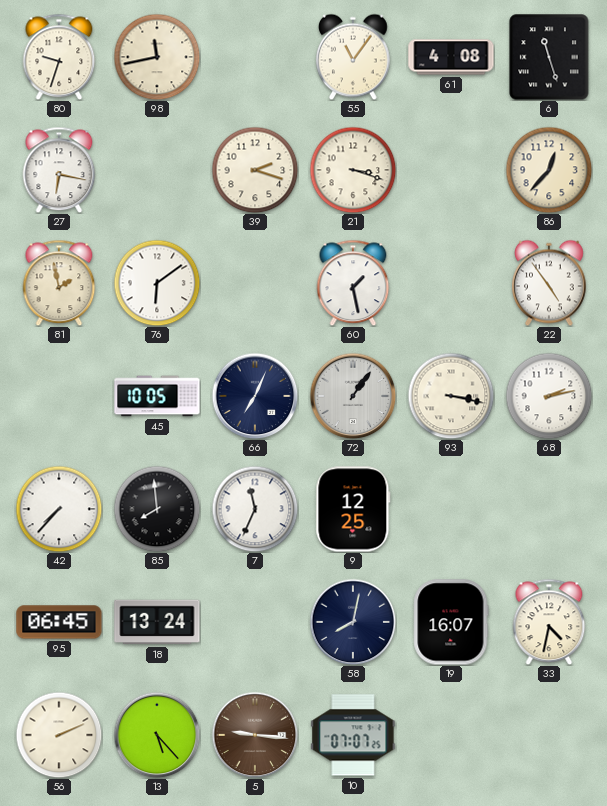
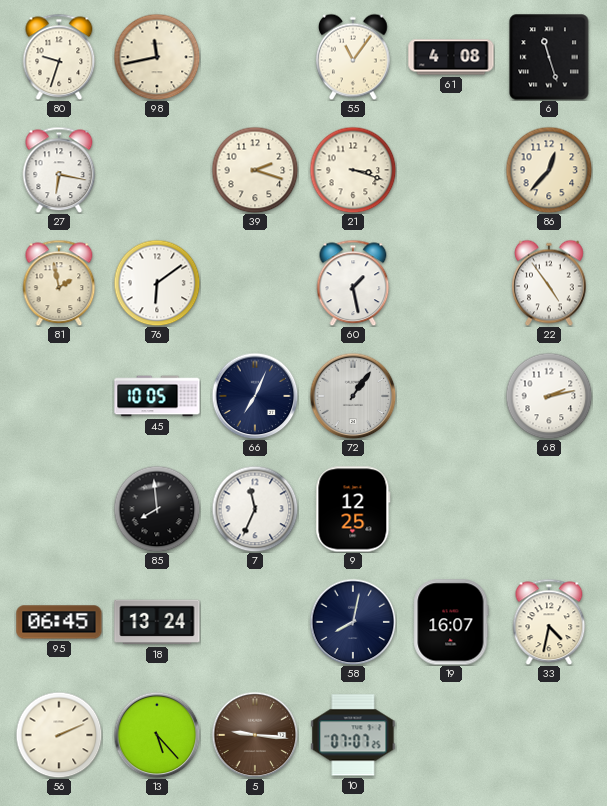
93: 3:17 -> none
42: 7:37 -> none
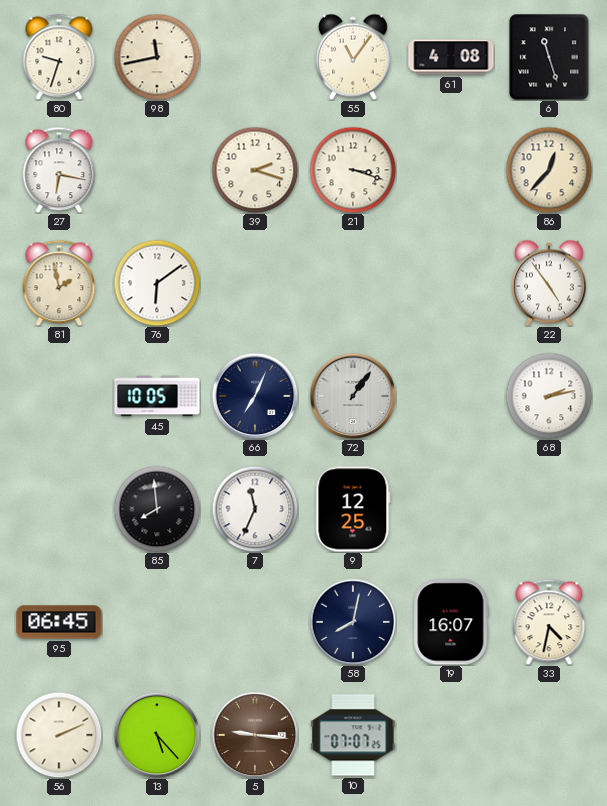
60: 1:28 -> none
18: 13:24 -> none
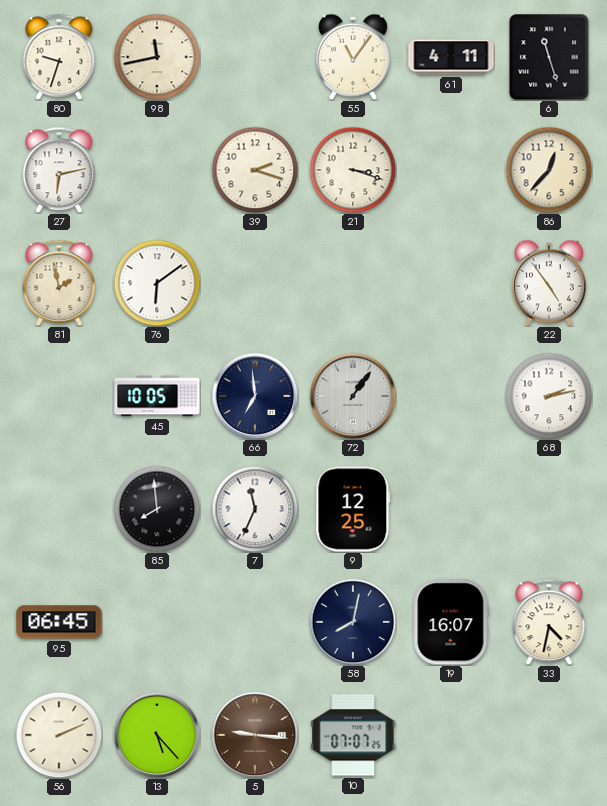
61: 4:08 -> 4:11
27: 6:17 -> 6:13
66: 7:04 -> 6:59
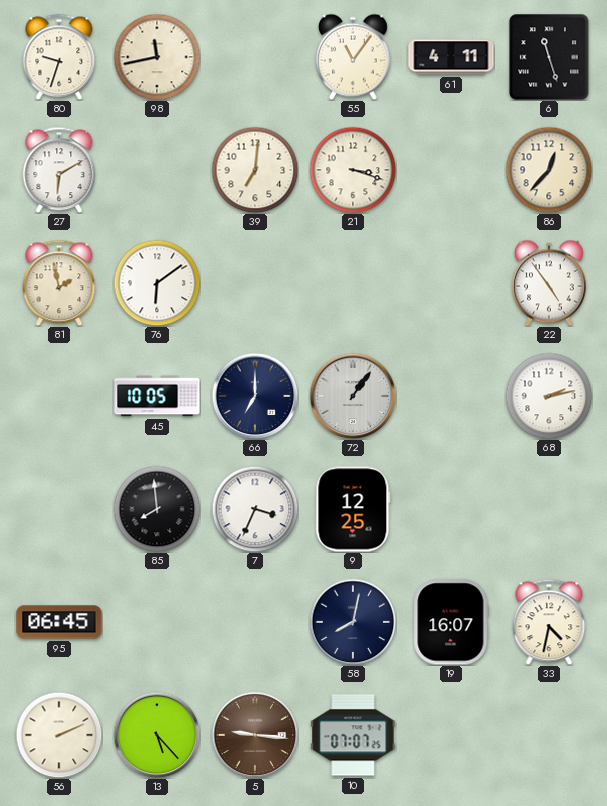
27: 6:13 -> 6:10
39: 2:18 -> 7:01
66: 6:59 -> 7:00
7: 11:34 -> 3:34
